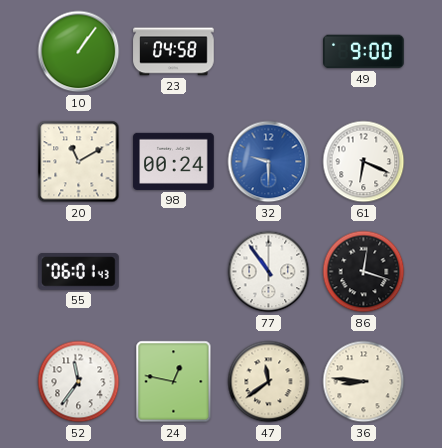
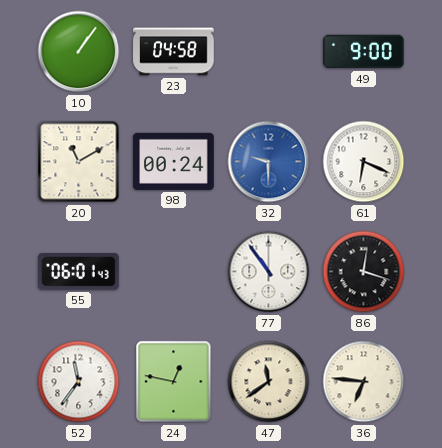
36: 8:46 -> 6:46
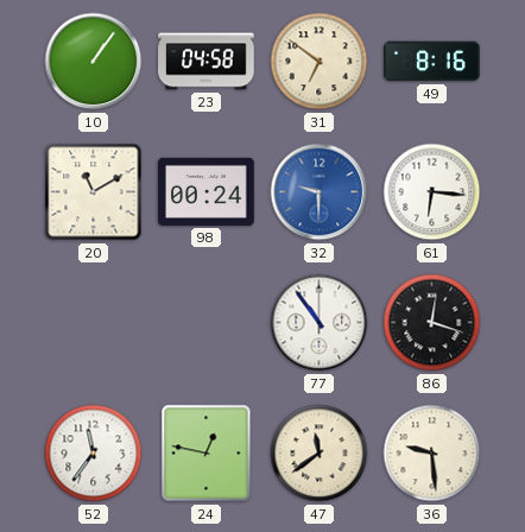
31: none -> 6:51
49: 9:00 -> 8:16
61: 6:19 -> 6:16
55: 06:01 -> none
36: 6:46 -> 9:29
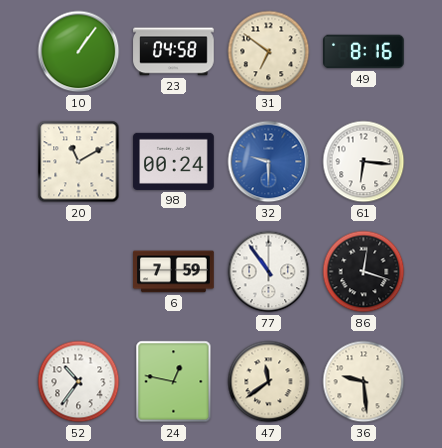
6: none -> 7:59
52: 11:36 -> 10:36
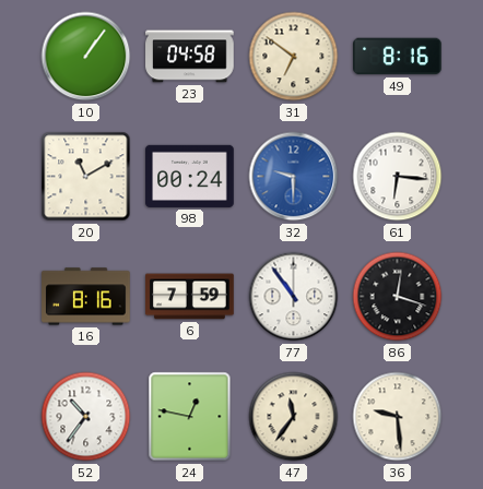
16: none -> 8:16
47: 11:39 -> 11:36
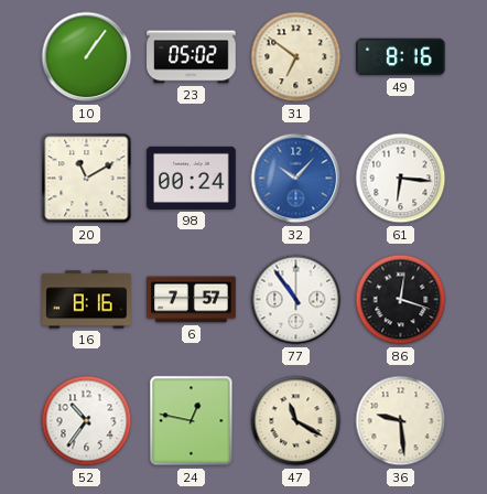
23: 04:58 -> 05:02
32: 9:30 -> 10:07
6: 7:59 -> 7:57
47: 11:36 -> 11:20
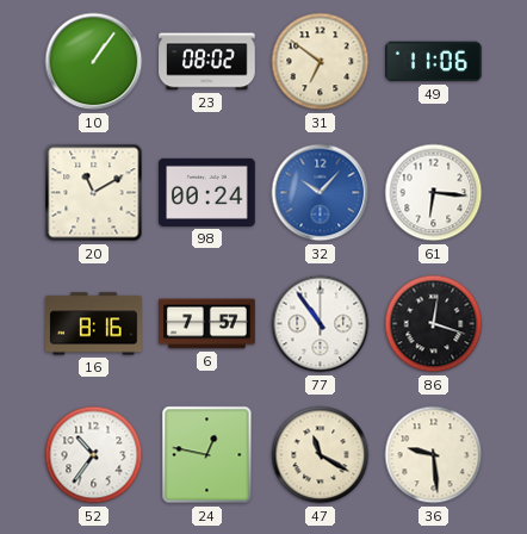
23: 05:02 -> 08:02
49: 8:16 -> 11:06
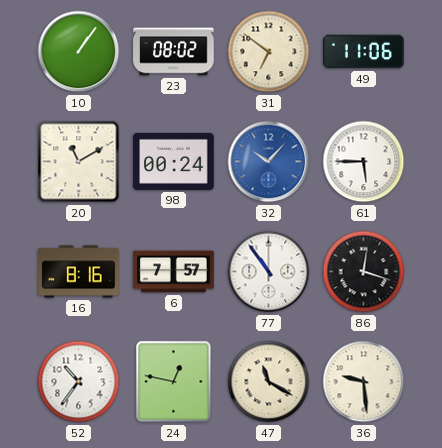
61: 6:16 -> 5:45
